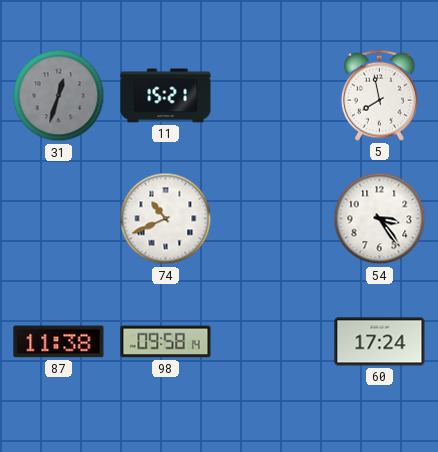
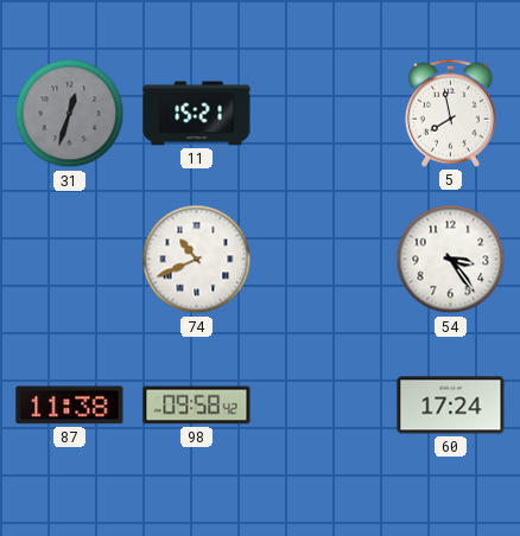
98: 09:58:14 -> 09:58:42
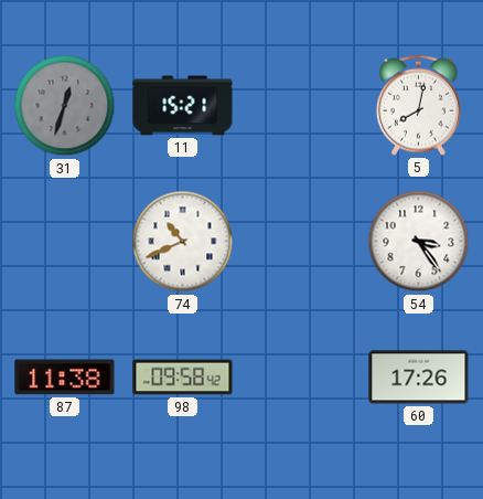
5: 7:58 -> 8:02
60: 17:24 -> 17:26
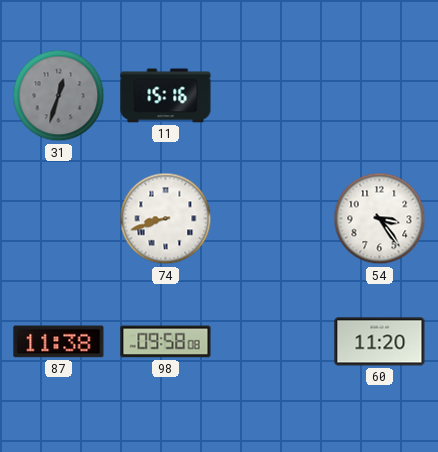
11: 15:21 -> 15:16
5: 8:02 -> none
74: 10:41 -> 8:42
98: 09:58:42 -> 09:58:08
60: 17:26 -> 11:20
